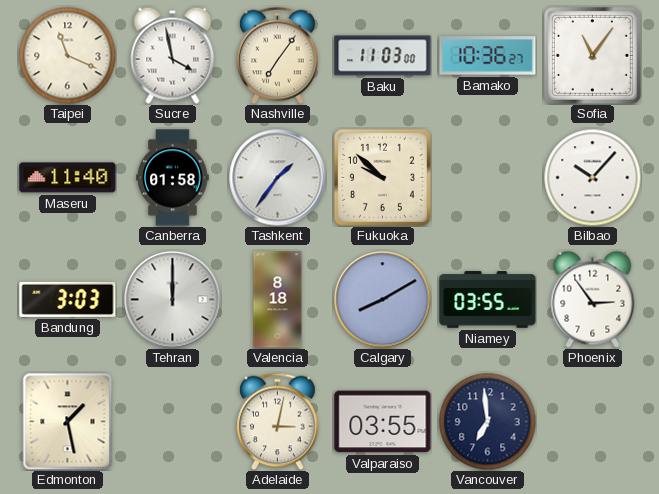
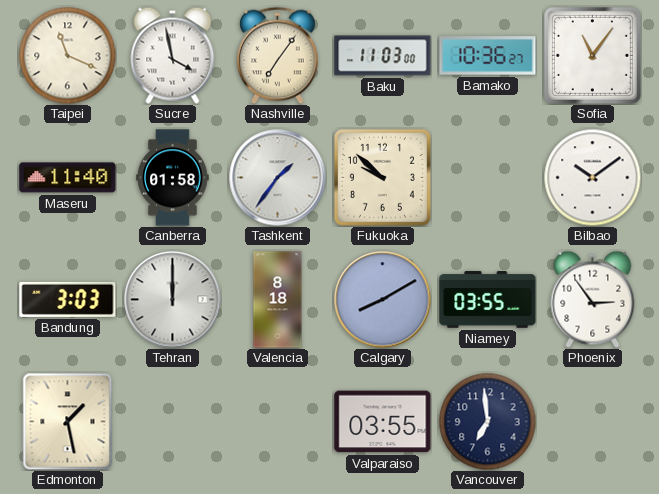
Bilbao: 10:07 -> 10:09
Adelaide: 3:02 -> none
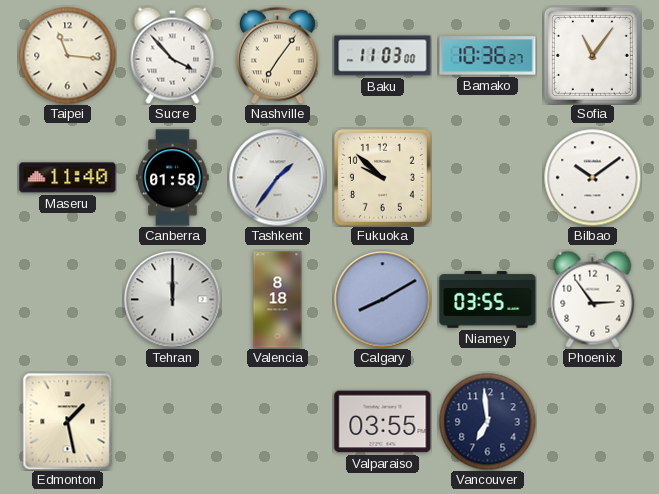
Taipei: 11:19 -> 11:16
Sucre: 3:58 -> 3:53
Bandung: 3:03 -> none
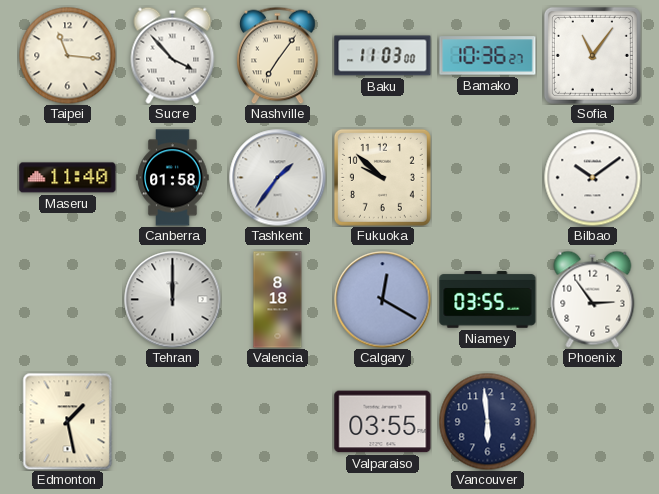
Calgary: 8:10 -> 12:20
Vancouver: 6:59 -> 5:59
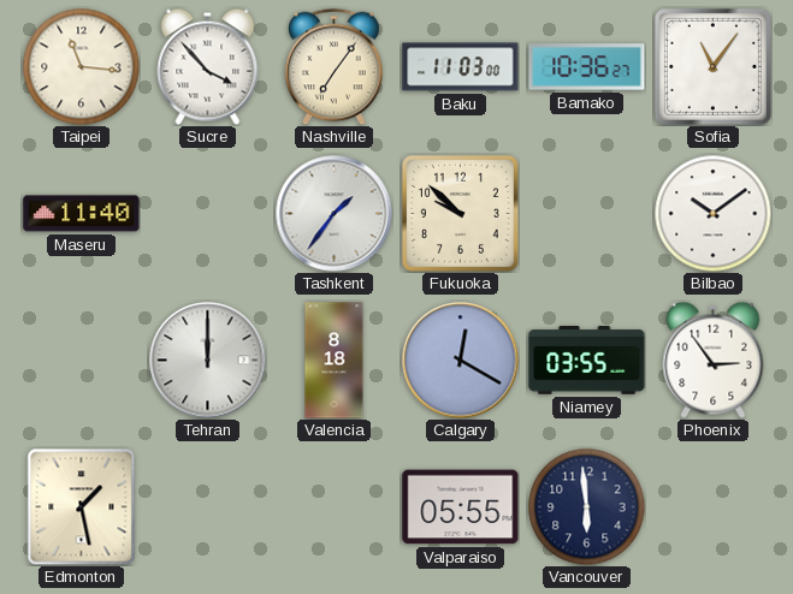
Canberra: 01:58 -> none
Valparaiso: 03:55 -> 05:55
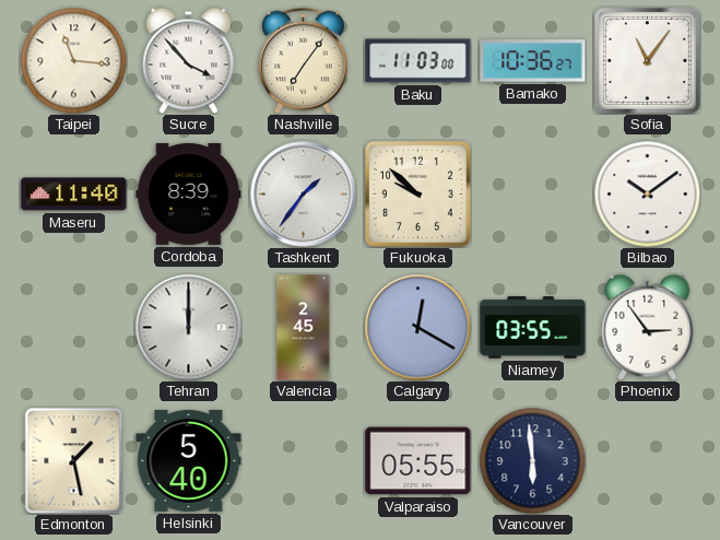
Cordoba: none -> 8:39
Valencia: 8:18 -> 2:45
Helsinki: none -> 5:40
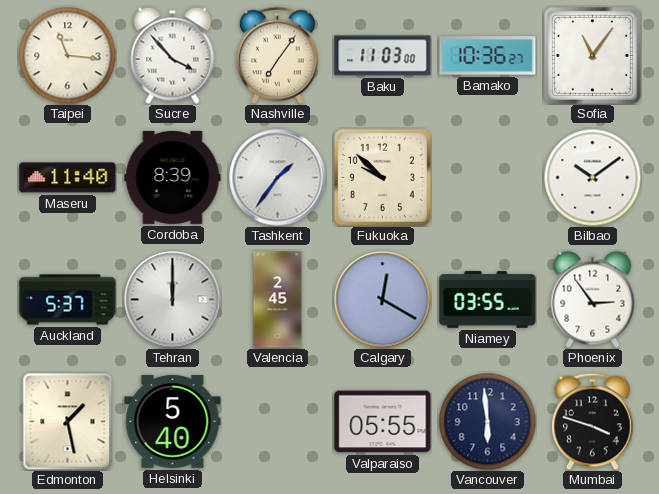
Auckland: none -> 5:37
Mumbai: none -> 3:48
